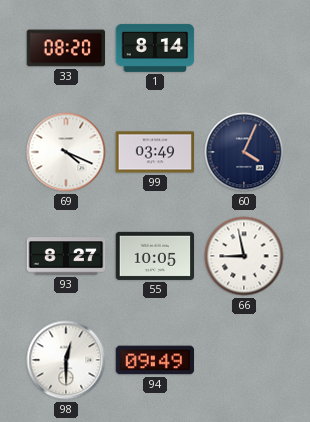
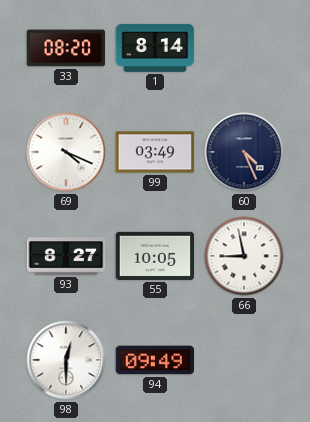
60: 4:04 -> 4:26
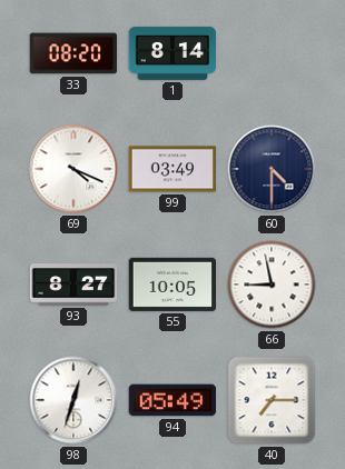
60: 4:26 -> 4:30
98: 12:30 -> 12:33
94: 09:49 -> 05:49
40: none -> 7:15
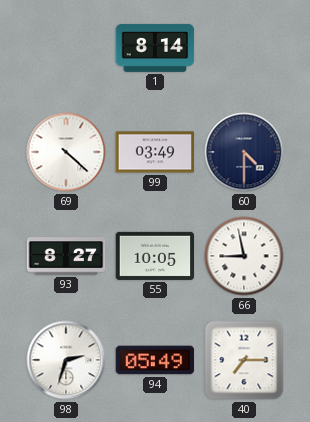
33: 08:20 -> none
69: 4:19 -> 4:22
98: 12:33 -> 2:33
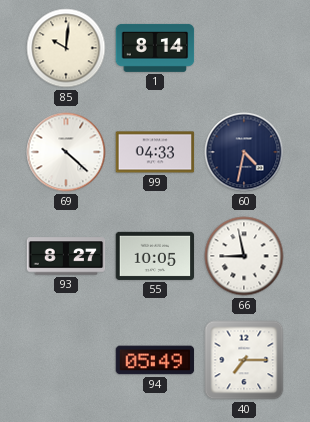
85: none -> 10:01
99: 03:49 -> 04:33
60: 4:30 -> 4:32
98: 2:33 -> none
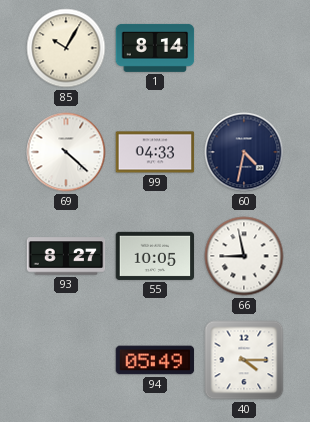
85: 10:01 -> 10:05
40: 7:15 -> 4:15
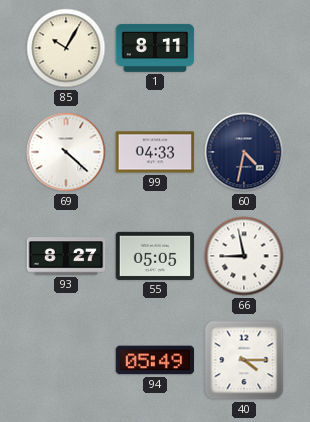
1: 8:14 -> 8:11
55: 10:05 -> 05:05
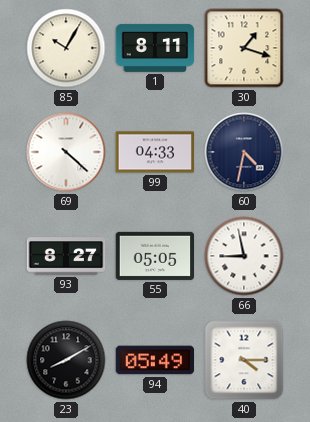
30: none -> 1:18
23: none -> 8:10
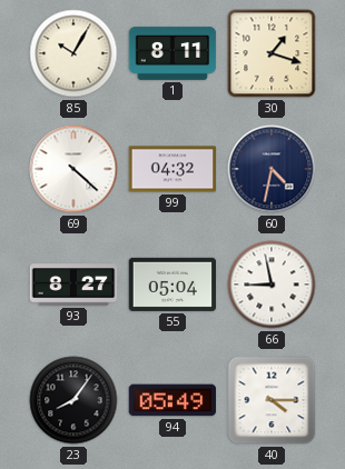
99: 04:33 -> 04:32
55: 05:05 -> 05:04
23: 8:10 -> 8:06
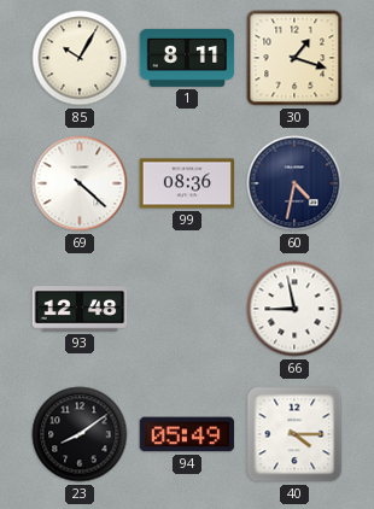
99: 04:32 -> 08:36
93: 8:27 -> 12:48
55: 05:04 -> none
23: 8:06 -> 8:09
